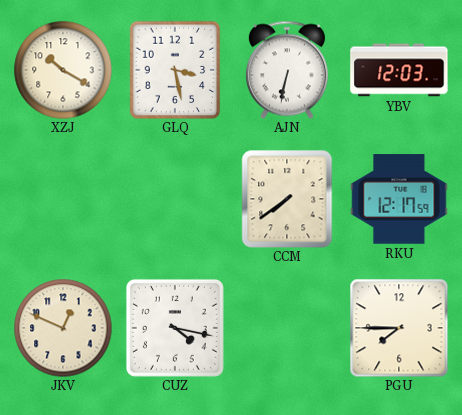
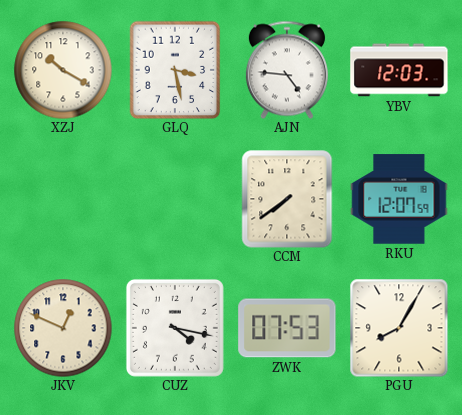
AJN: 6:32 -> 4:46
RKU: 12:17 -> 12:07
ZWK: none -> 07:53
PGU: 7:45 -> 8:05
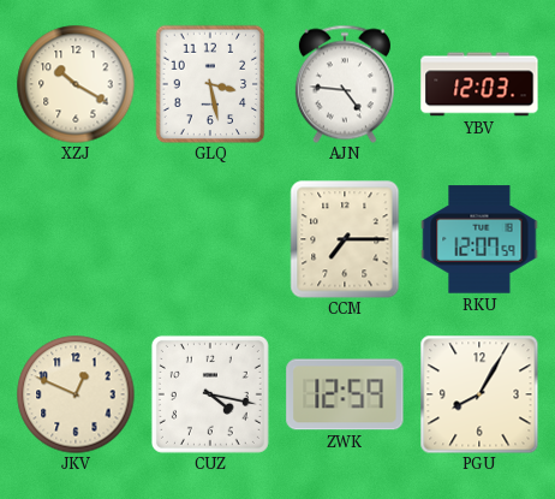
CCM: 7:39 -> 7:15
ZWK: 07:53 -> 12:59
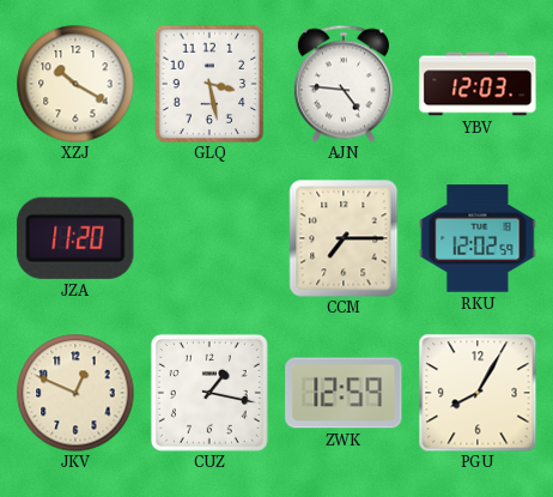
JZA: none -> 11:20
RKU: 12:07 -> 12:02
CUZ: 4:17 -> 1:17
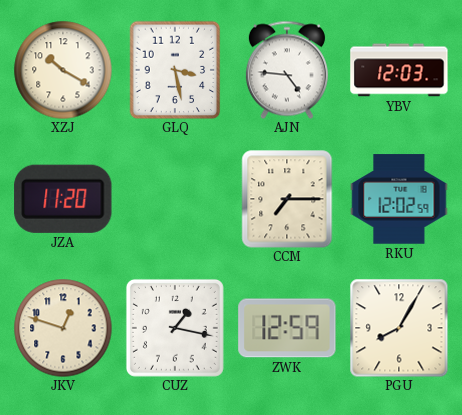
JKV: 12:49 -> 12:48
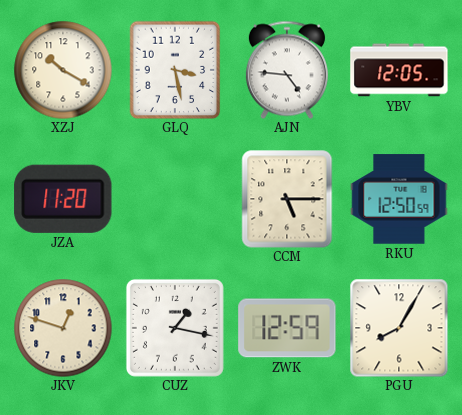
YBV: 12:03 -> 12:05
CCM: 7:15 -> 5:15
RKU: 12:02 -> 12:50
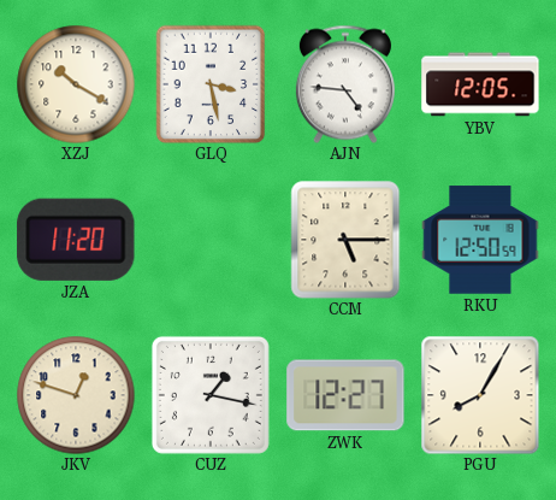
ZWK: 12:59 -> 12:27
